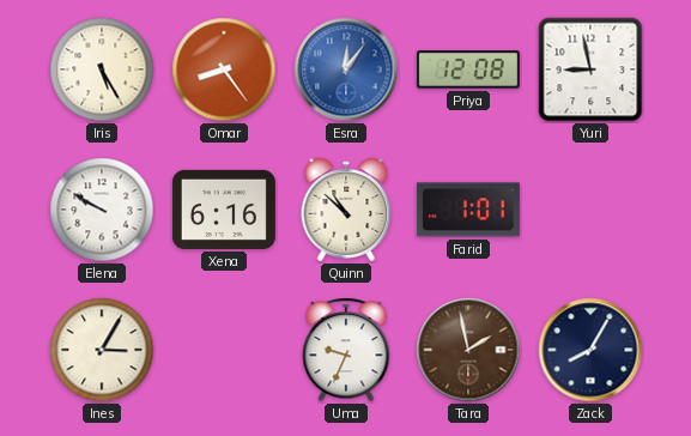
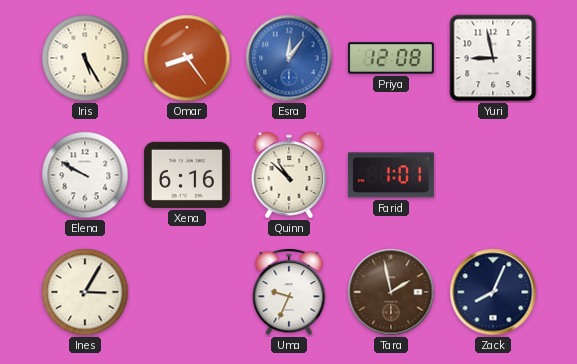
Zack: 8:05 -> 8:04
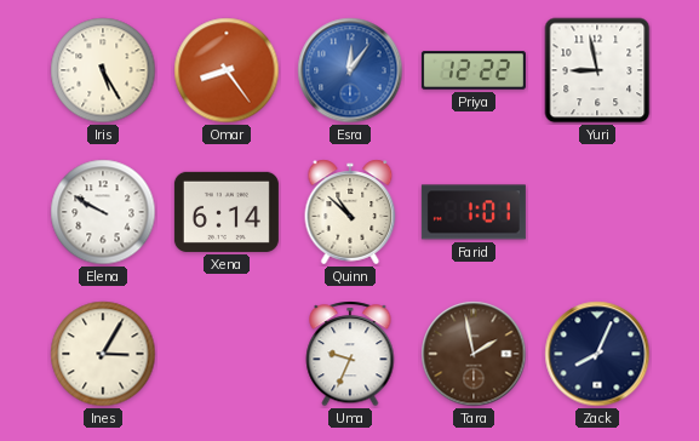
Priya: 12:08 -> 12:22
Xena: 6:16 -> 6:14
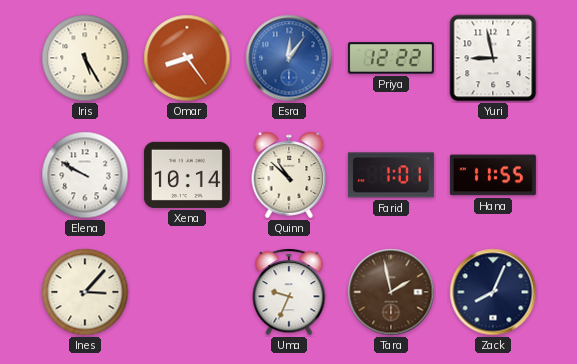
Xena: 6:14 -> 10:14
Hana: none -> 11:55
Ines: 3:05 -> 3:07
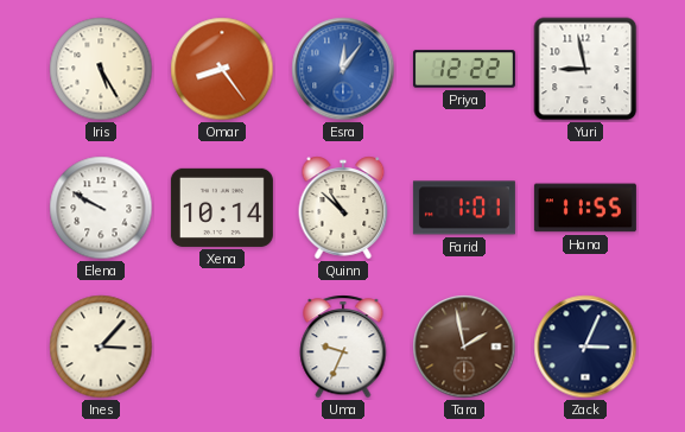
Zack: 8:04 -> 3:04
